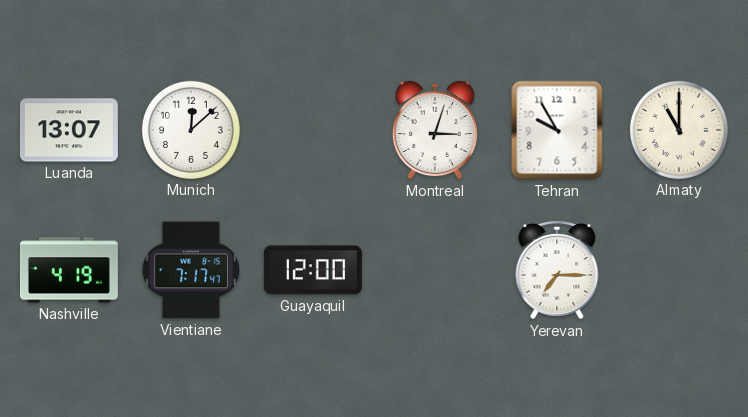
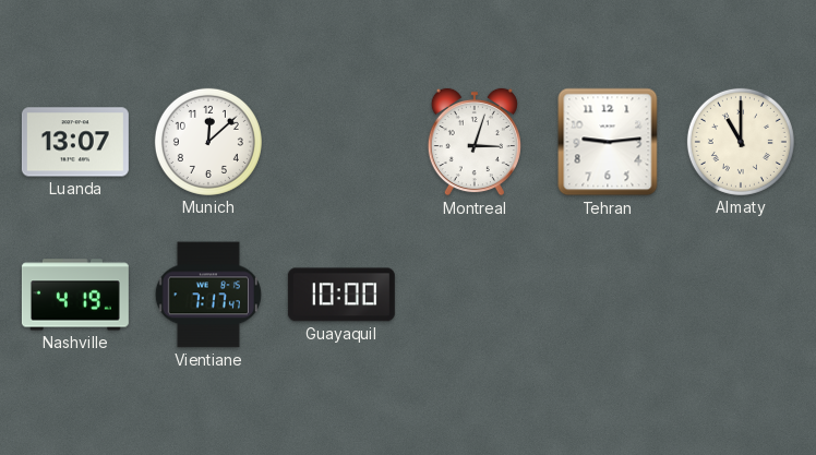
Tehran: 9:55 -> 9:14
Guayaquil: 12:00 -> 10:00
Yerevan: 7:15 -> none
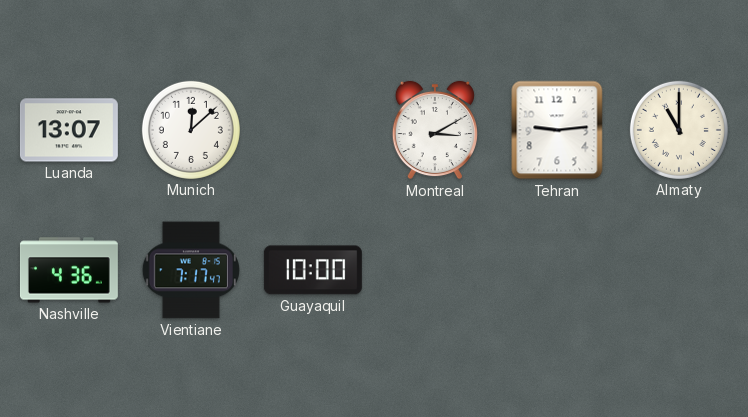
Montreal: 3:03 -> 3:10
Nashville: 4:19 -> 4:36
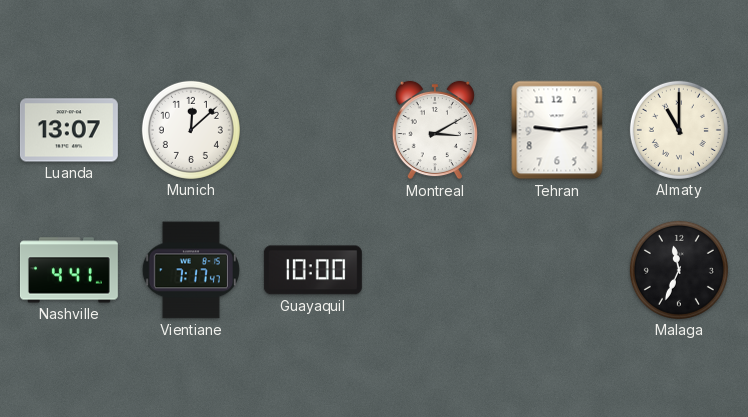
Nashville: 4:36 -> 4:41
Malaga: none -> 11:34
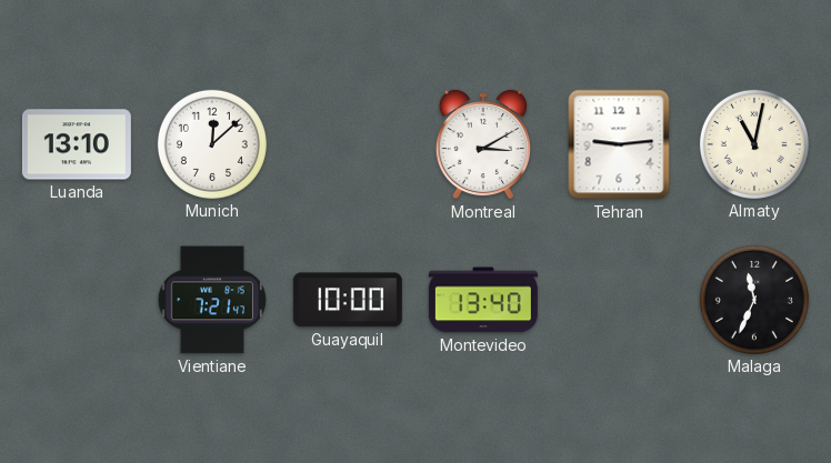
Luanda: 13:07 -> 13:10
Almaty: 11:00 -> 11:02
Nashville: 4:41 -> none
Vientiane: 7:17 -> 7:21
Montevideo: none -> 13:40
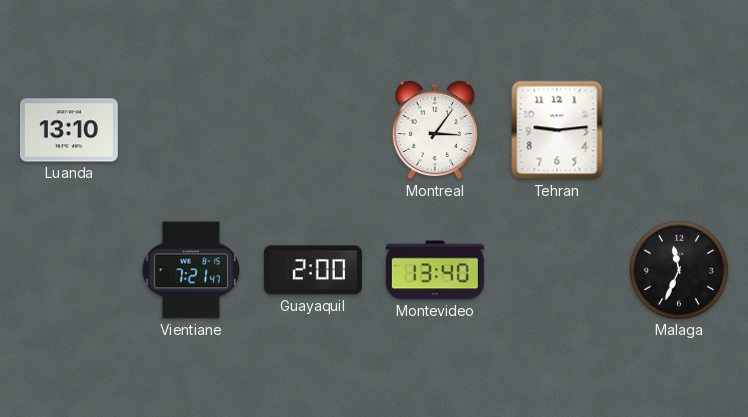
Munich: 12:08 -> none
Montreal: 3:10 -> 3:06
Almaty: 11:02 -> none
Guayaquil: 10:00 -> 2:00
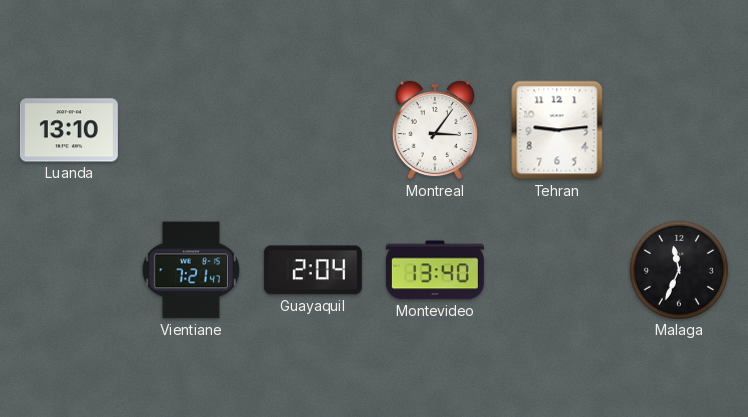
Guayaquil: 2:00 -> 2:04
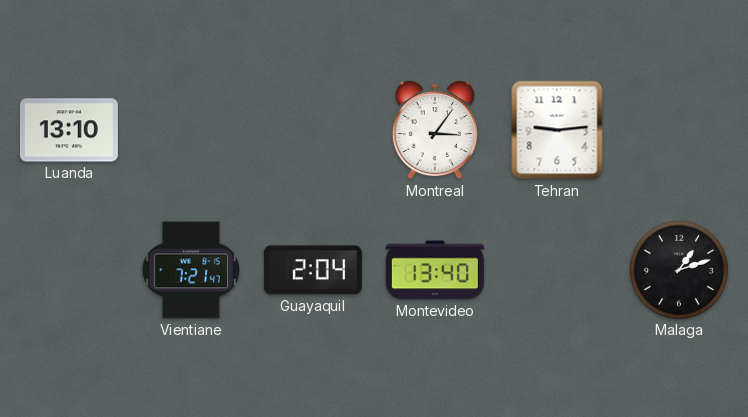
Malaga: 11:34 -> 1:12
